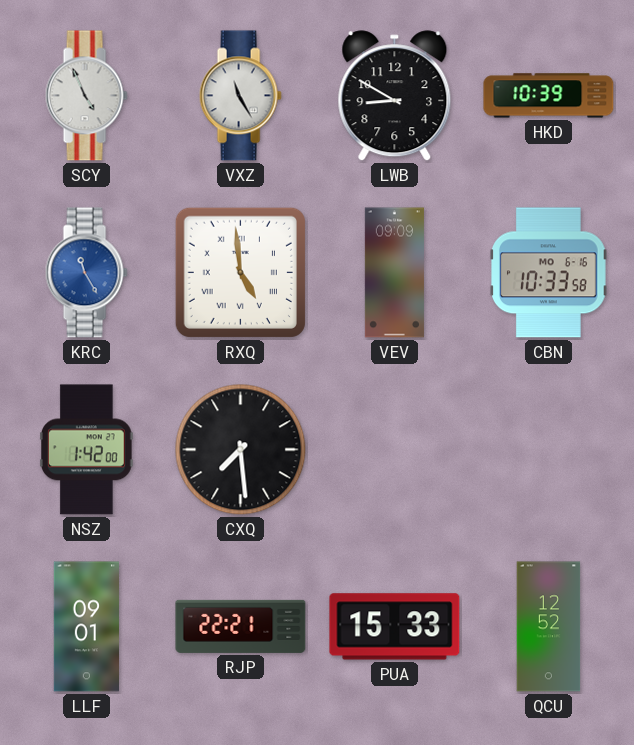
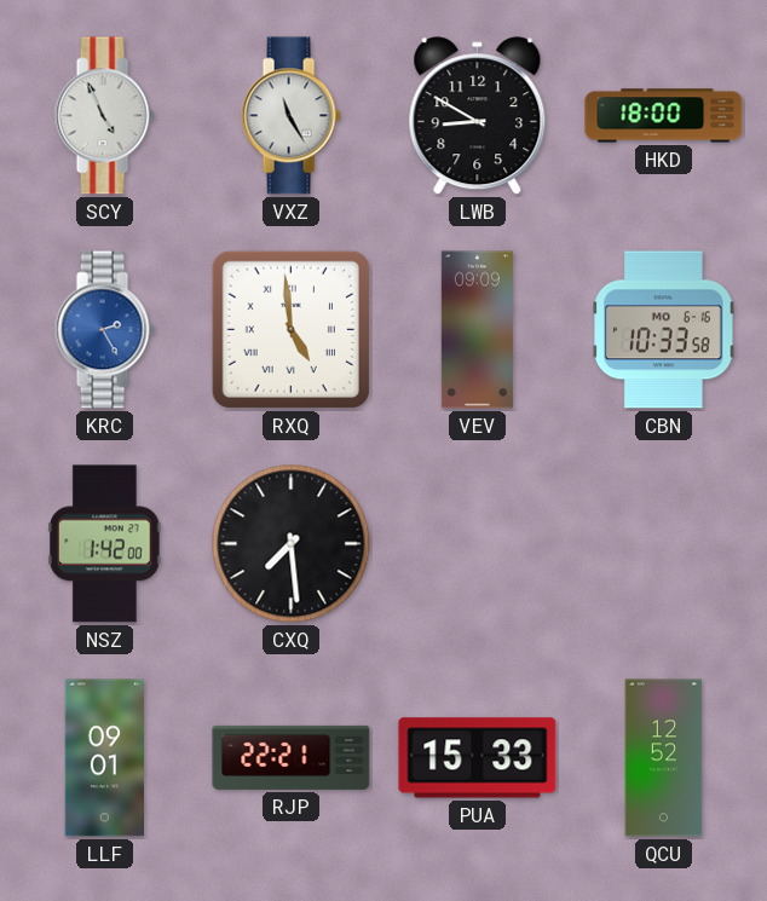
HKD: 10:39 -> 18:00
KRC: 11:25 -> 2:25
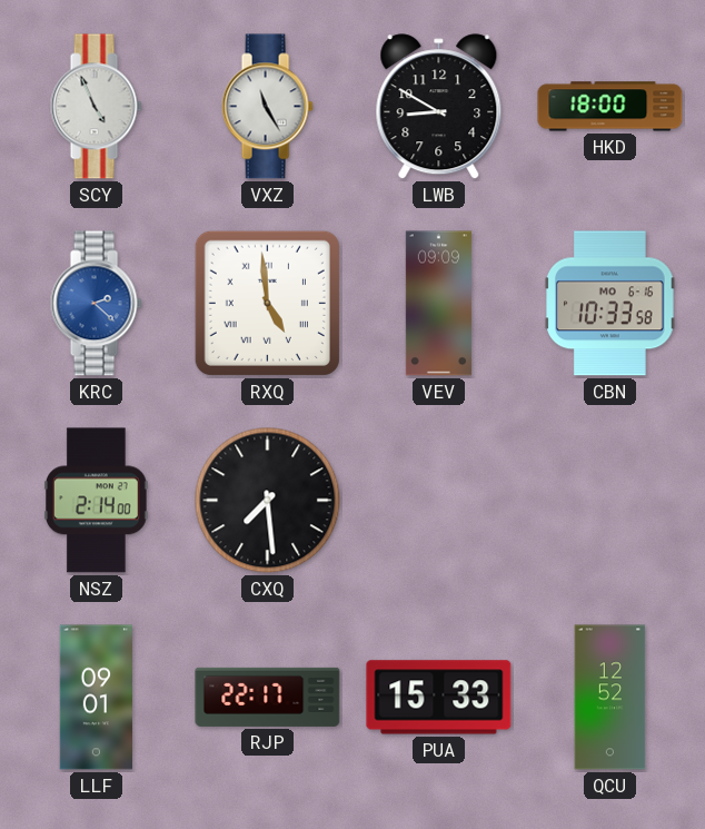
KRC: 2:25 -> 2:22
NSZ: 1:42 -> 2:14
RJP: 22:21 -> 22:17
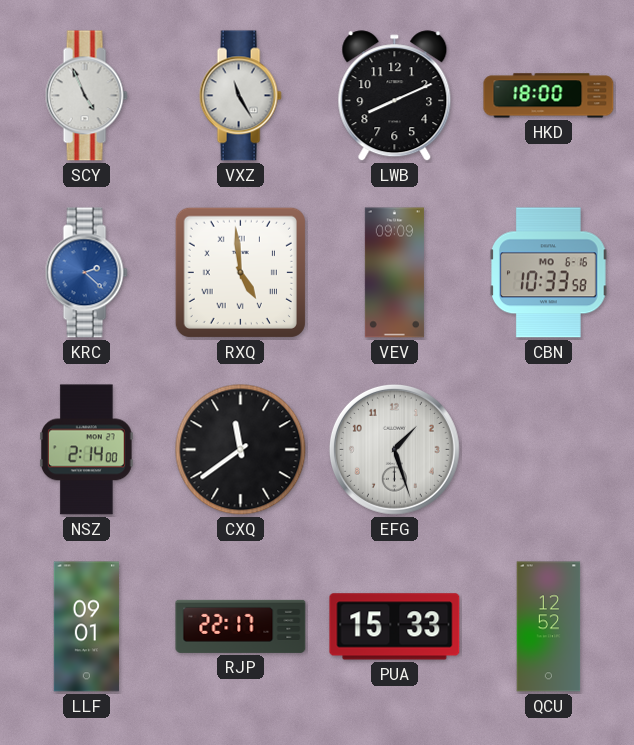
LWB: 8:50 -> 8:11
CXQ: 7:29 -> 11:39
EFG: none -> 1:27
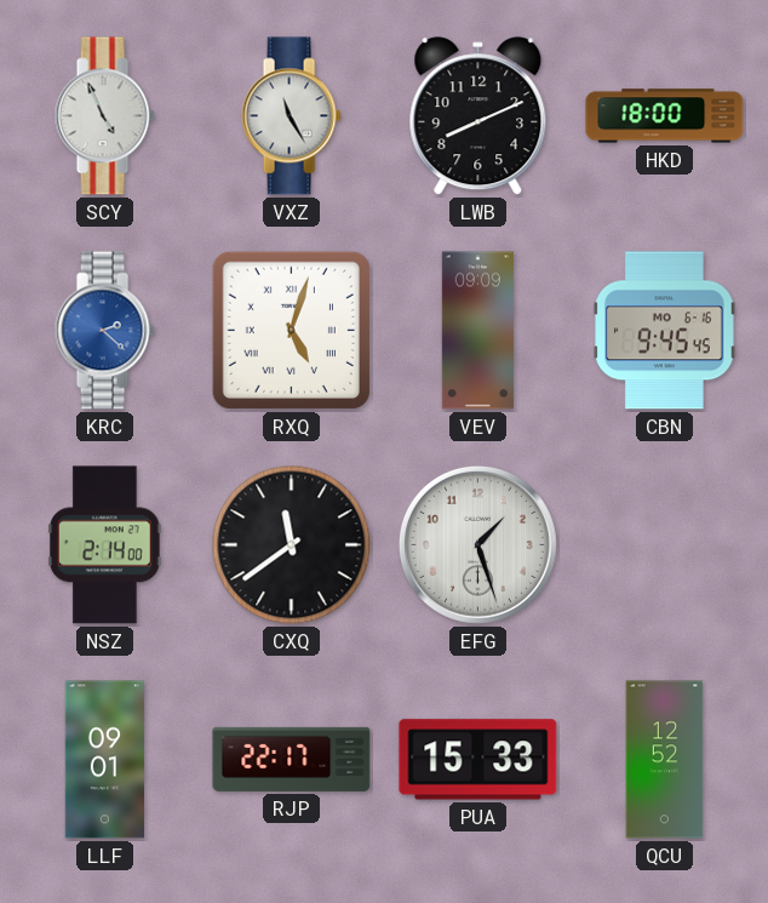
RXQ: 4:59 -> 5:03
CBN: 10:33 -> 9:45
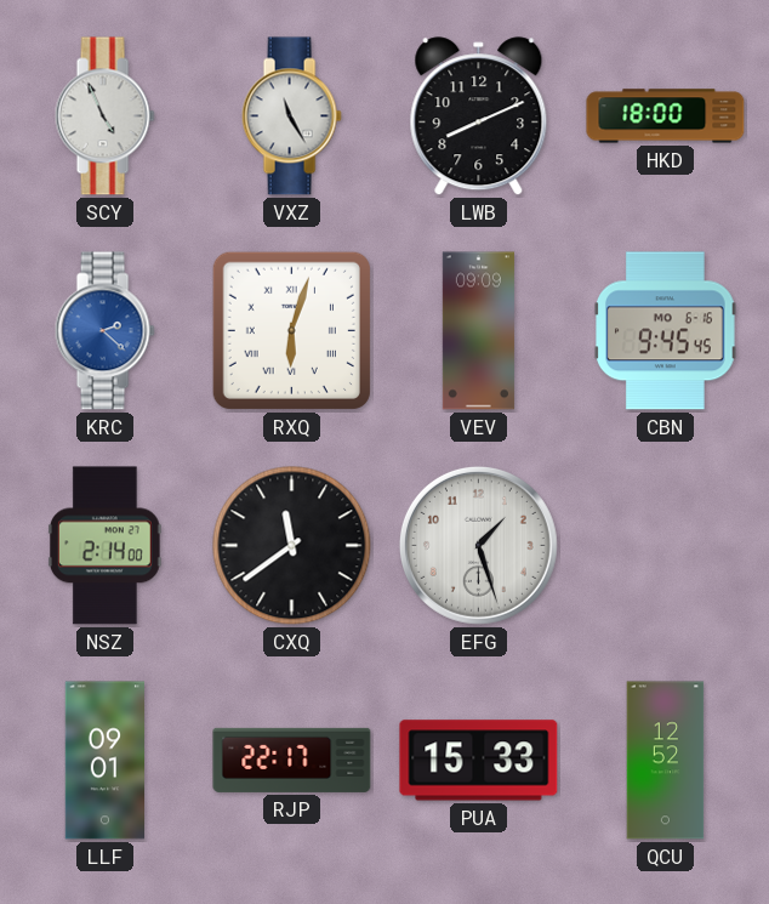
RXQ: 5:03 -> 6:03
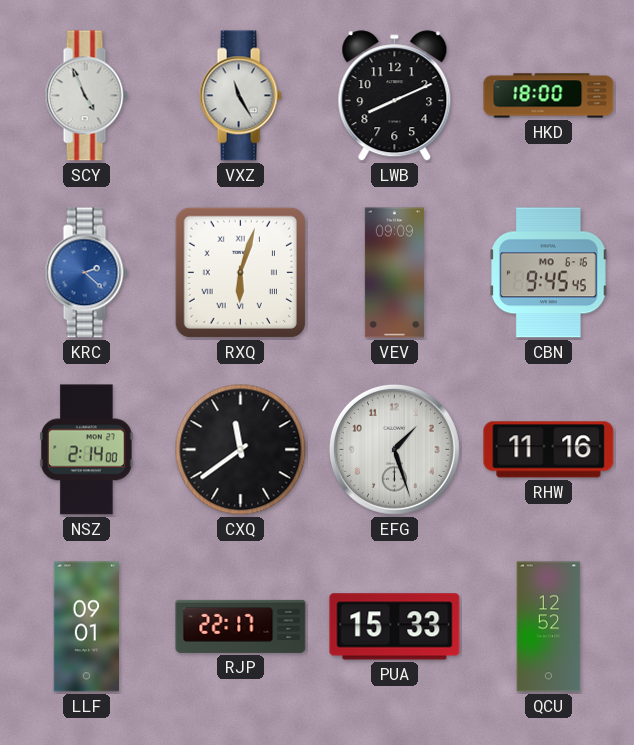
RHW: none -> 11:16
